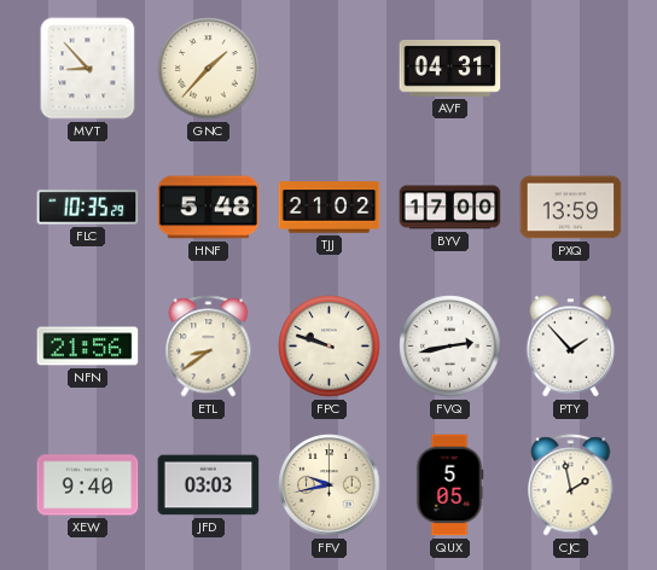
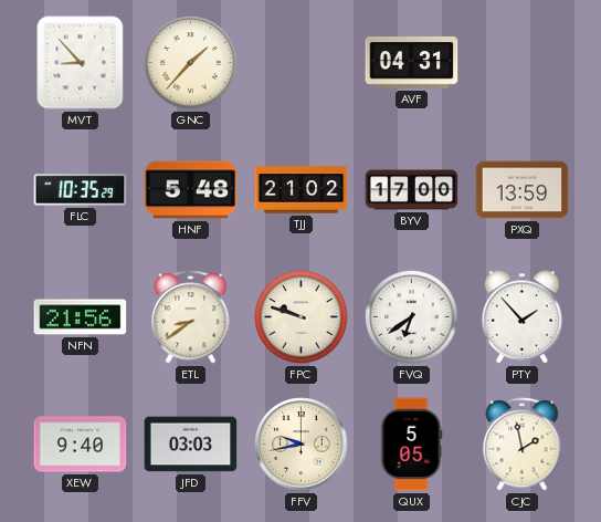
FVQ: 2:43 -> 6:39
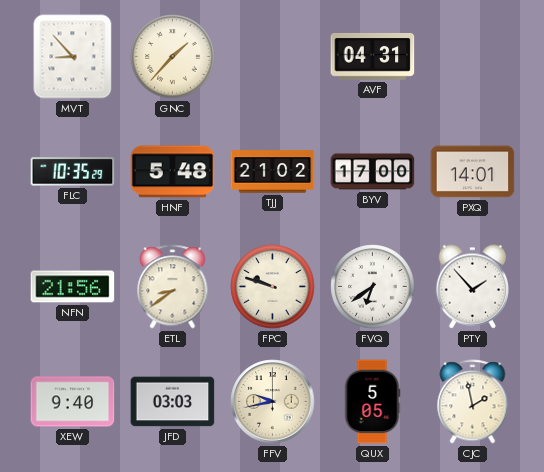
PXQ: 13:59 -> 14:01
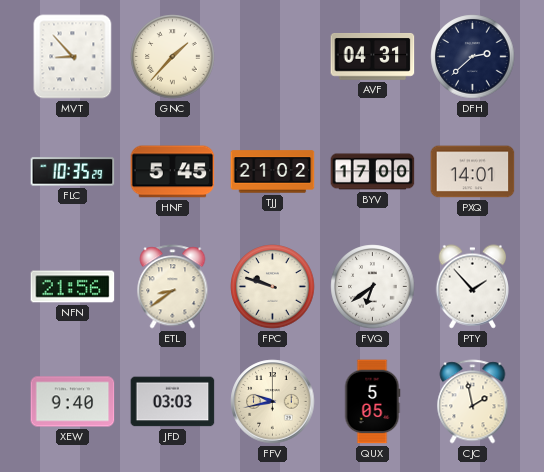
DFH: none -> 2:38
HNF: 5:48 -> 5:45
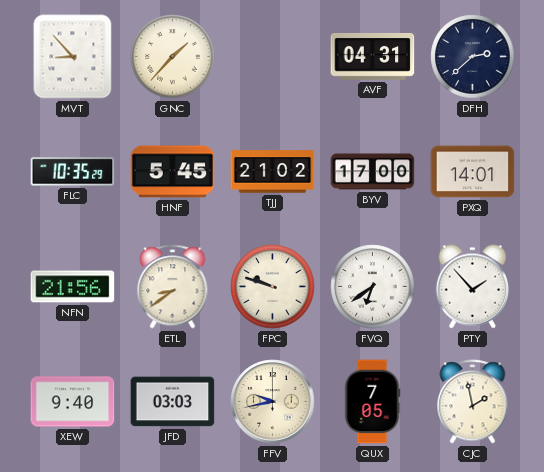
QUX: 5:05 -> 7:05
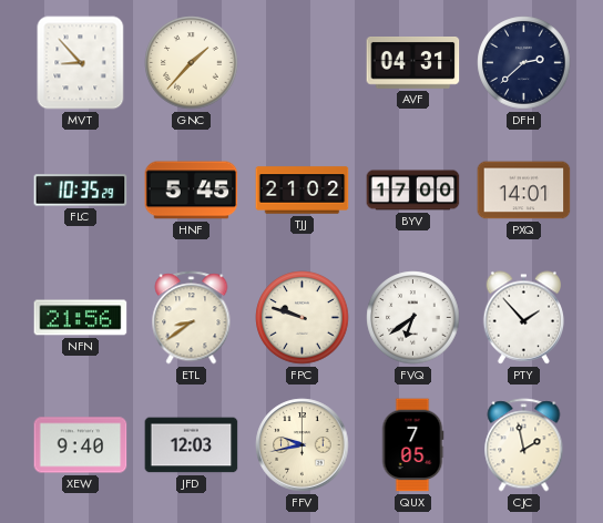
JFD: 03:03 -> 12:03
